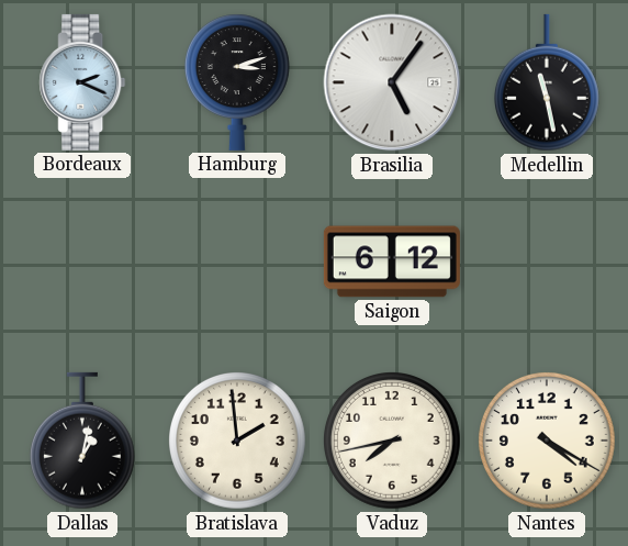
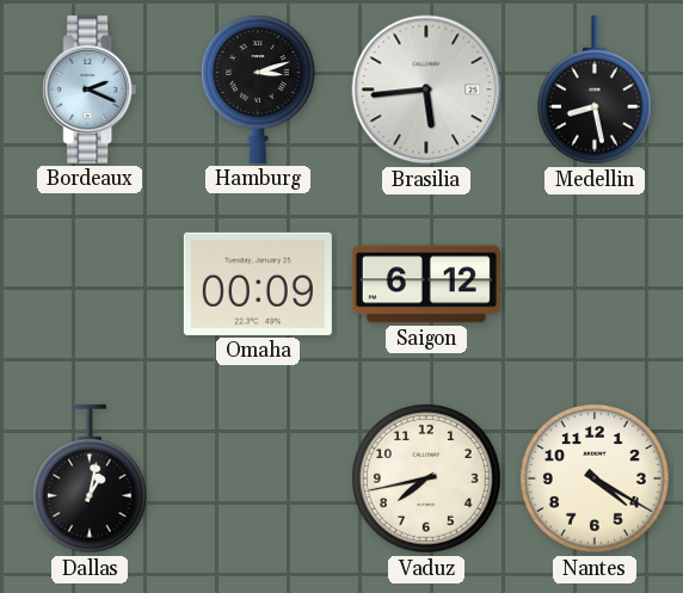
Brasilia: 5:06 -> 5:44
Medellin: 11:28 -> 8:28
Omaha: none -> 00:09
Bratislava: 1:59 -> none
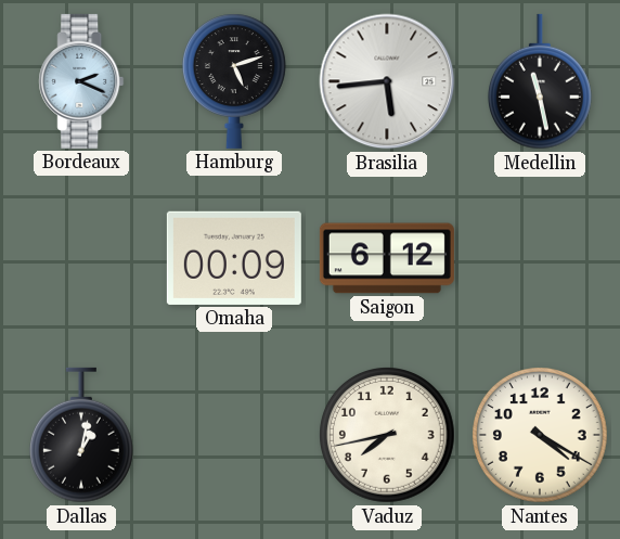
Hamburg: 3:12 -> 5:12
Medellin: 8:28 -> 11:28
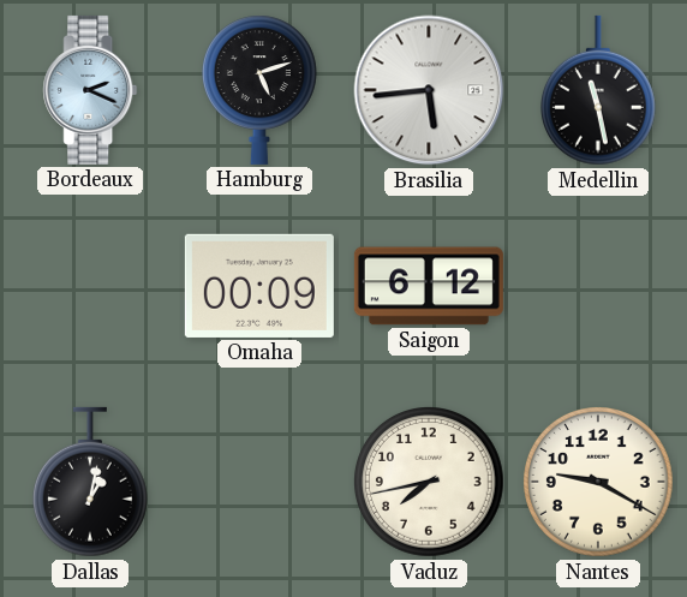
Nantes: 4:20 -> 9:20
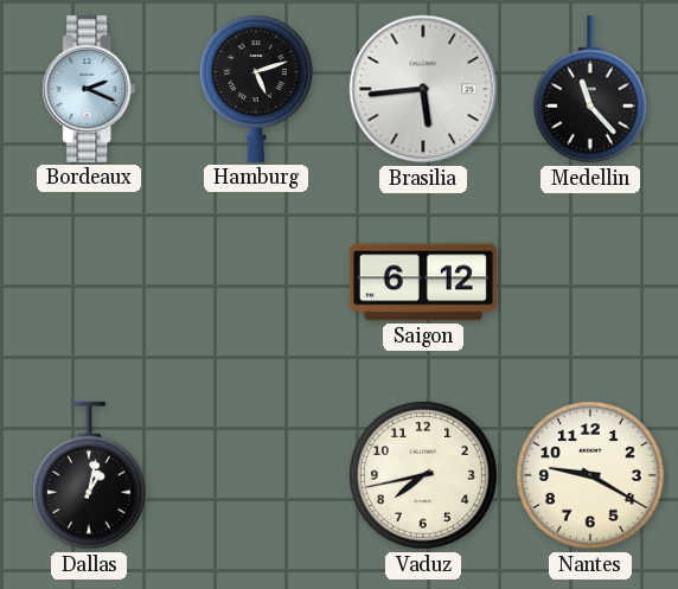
Medellin: 11:28 -> 11:23
Omaha: 00:09 -> none
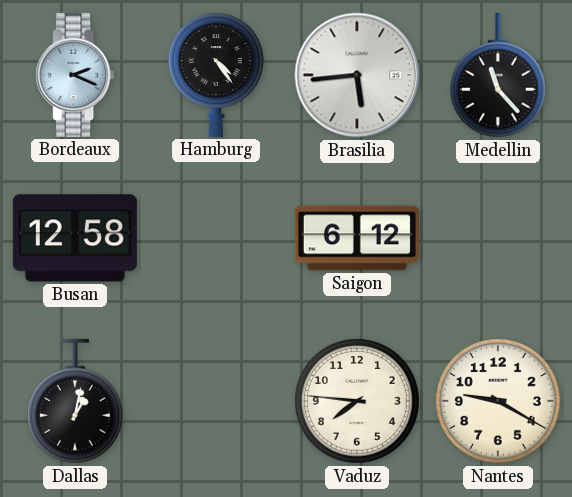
Hamburg: 5:12 -> 4:24
Busan: none -> 12:58
Vaduz: 7:43 -> 7:46
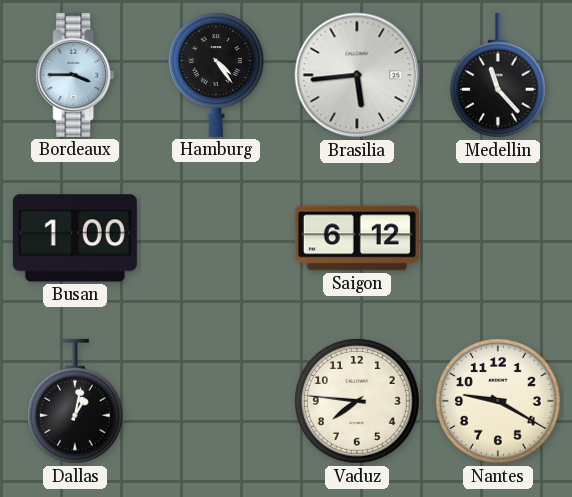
Bordeaux: 2:19 -> 3:45
Busan: 12:58 -> 1:00
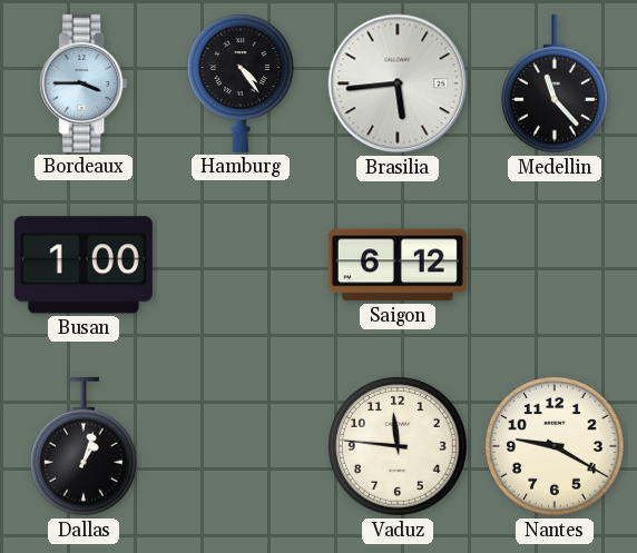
Dallas: 1:02 -> 1:03
Vaduz: 7:46 -> 11:46
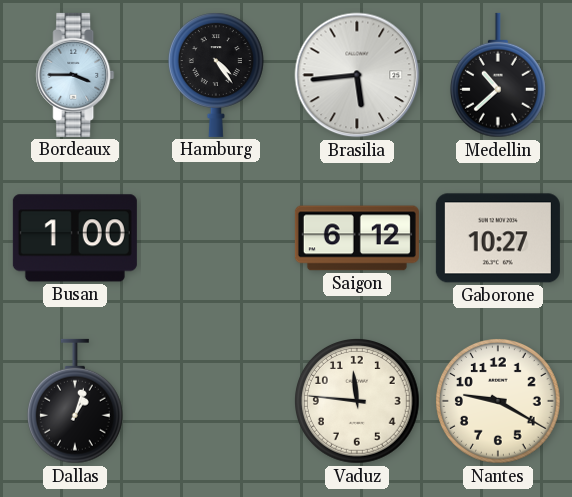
Medellin: 11:23 -> 10:38
Gaborone: none -> 10:27
